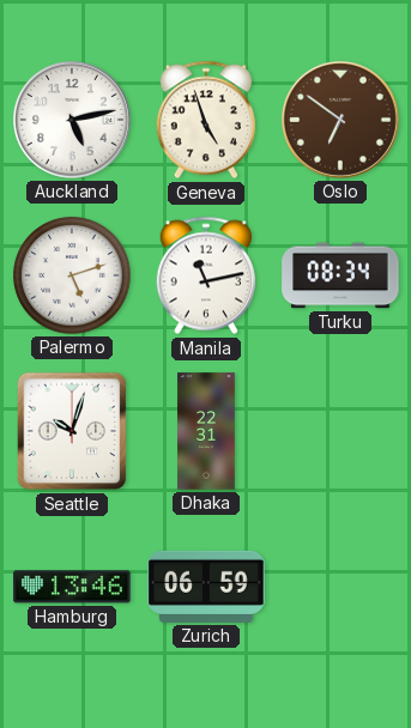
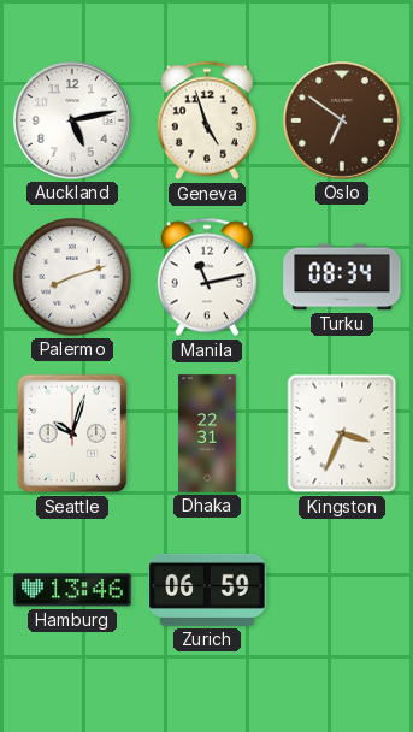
Palermo: 5:12 -> 8:12
Kingston: none -> 3:34
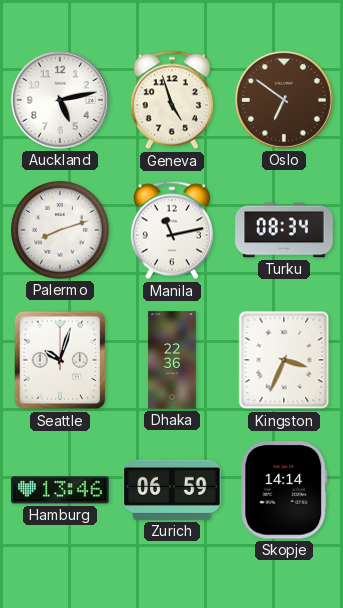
Dhaka: 22:31 -> 22:36
Skopje: none -> 14:14
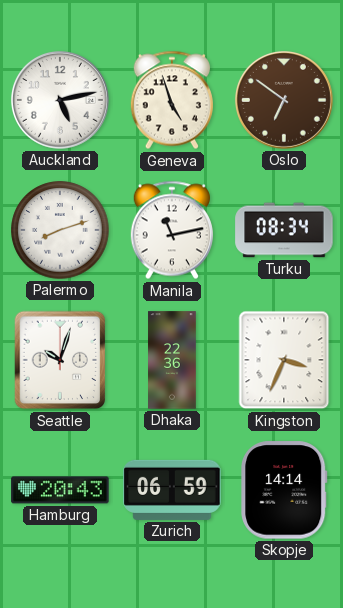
Hamburg: 13:46 -> 20:43
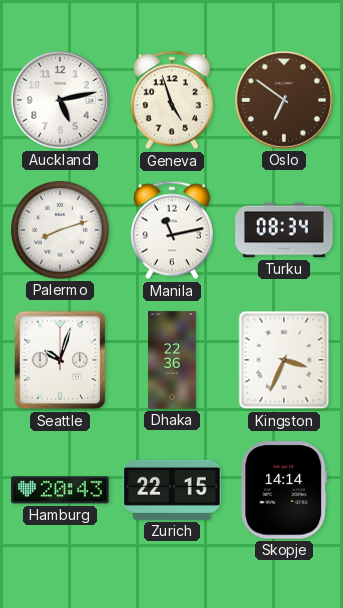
Zurich: 06:59 -> 22:15
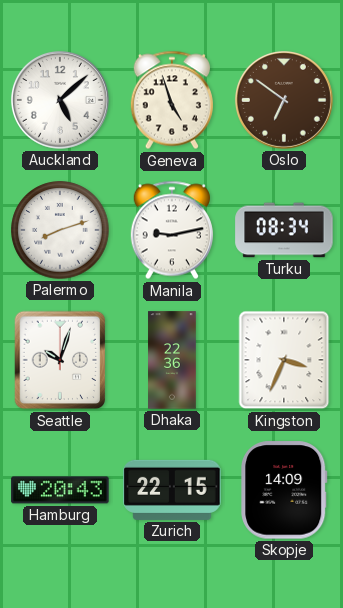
Auckland: 5:13 -> 5:08
Manila: 11:13 -> 9:13
Skopje: 14:14 -> 14:09
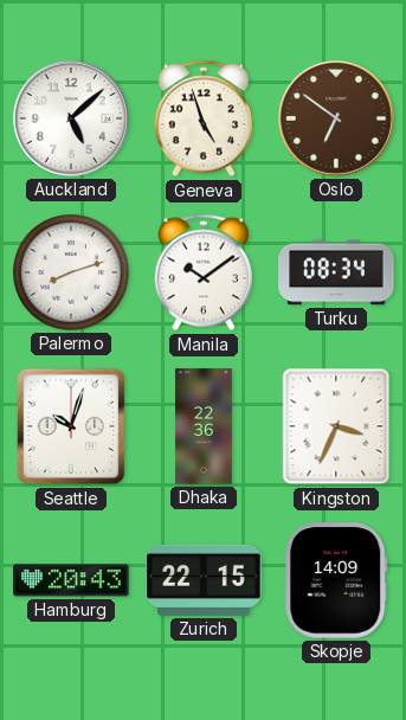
Manila: 9:13 -> 10:09
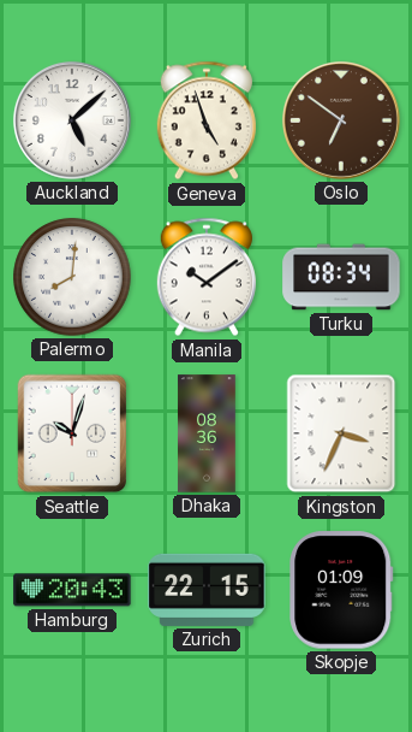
Palermo: 8:12 -> 8:01
Dhaka: 22:36 -> 08:36
Skopje: 14:09 -> 01:09
